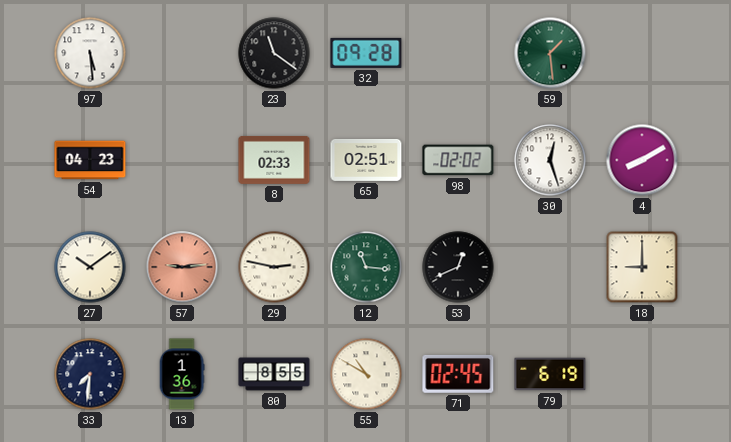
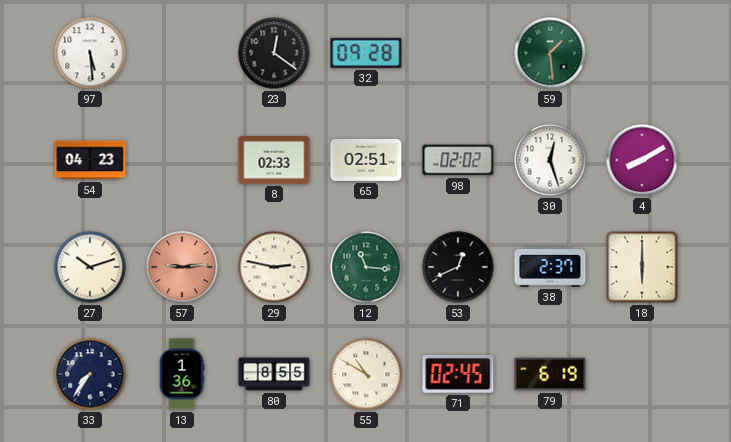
23: 11:21 -> 12:21
27: 10:09 -> 10:12
38: none -> 2:37
18: 9:00 -> 6:00
33: 7:31 -> 7:36
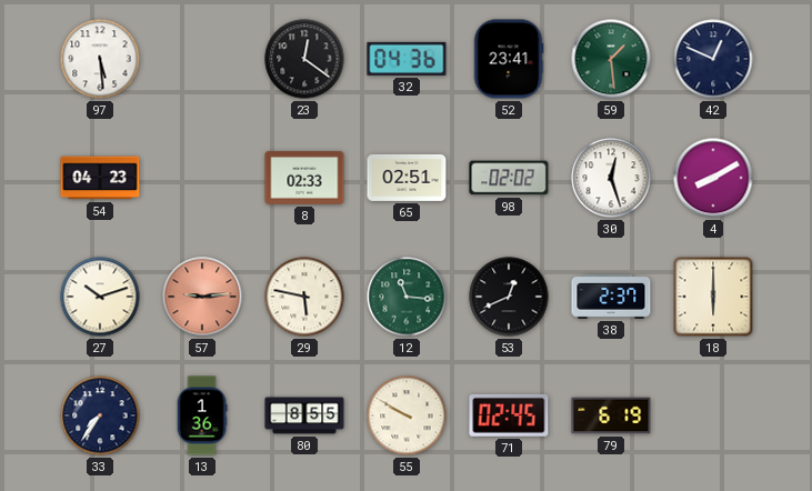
32: 09:28 -> 04:36
52: none -> 23:41
42: none -> 12:49
29: 2:47 -> 5:47
55: 10:50 -> 9:50
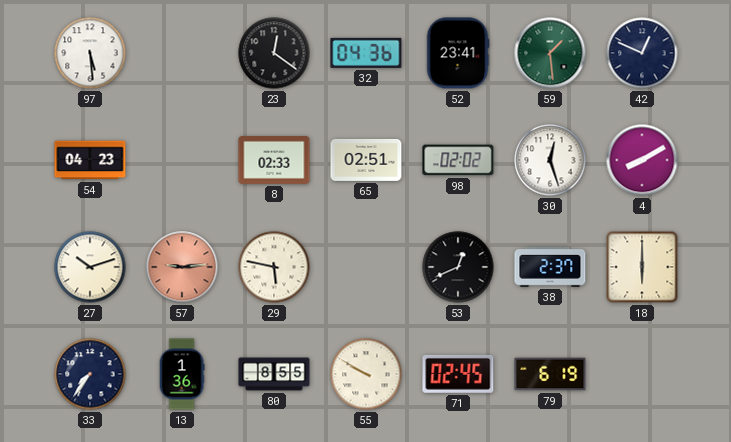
12: 11:16 -> none
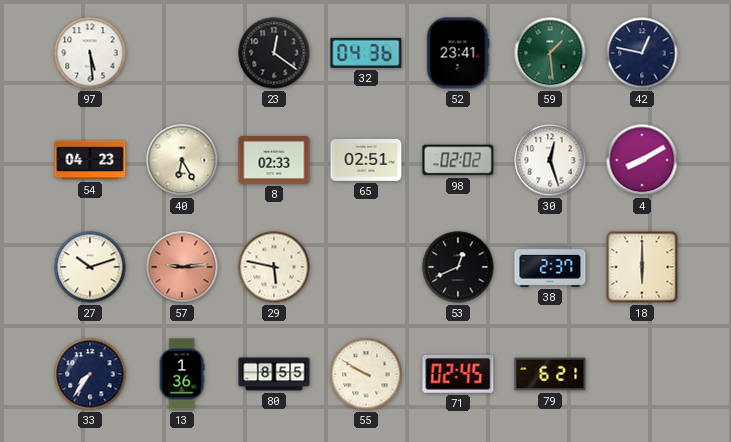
42: 12:49 -> 12:47
40: none -> 6:25
79: 6:19 -> 6:21
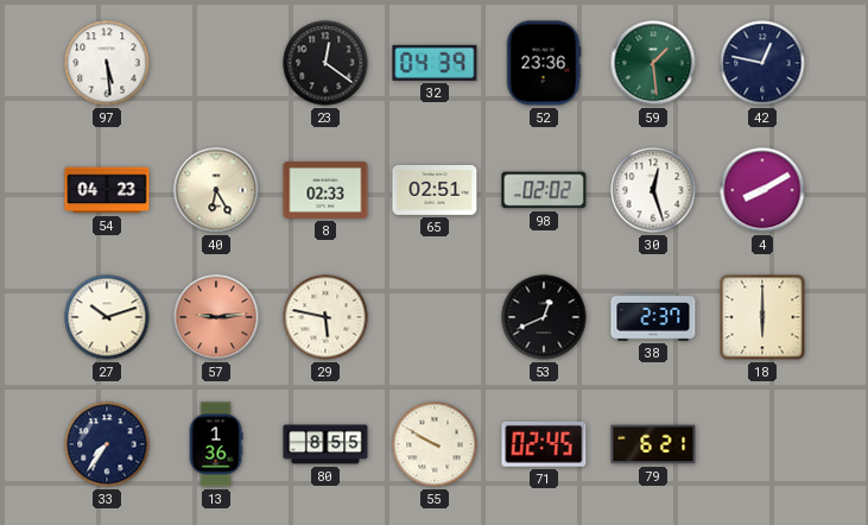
32: 04:36 -> 04:39
52: 23:41 -> 23:36
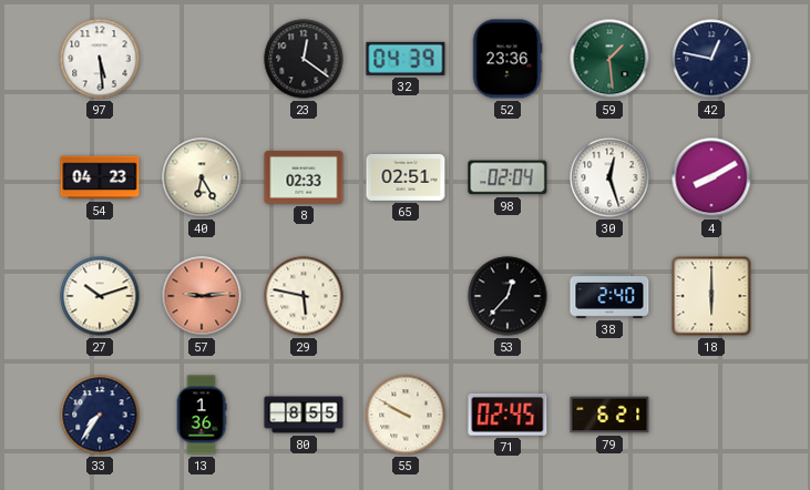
98: 02:02 -> 02:04
53: 12:41 -> 12:37
38: 2:37 -> 2:40
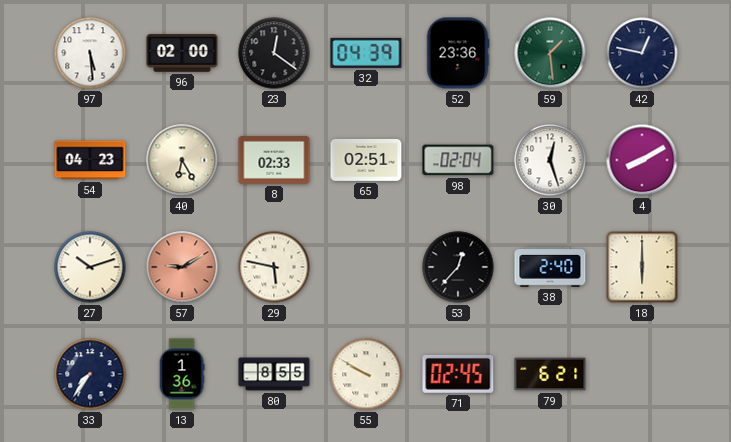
96: none -> 02:00
57: 9:14 -> 9:10
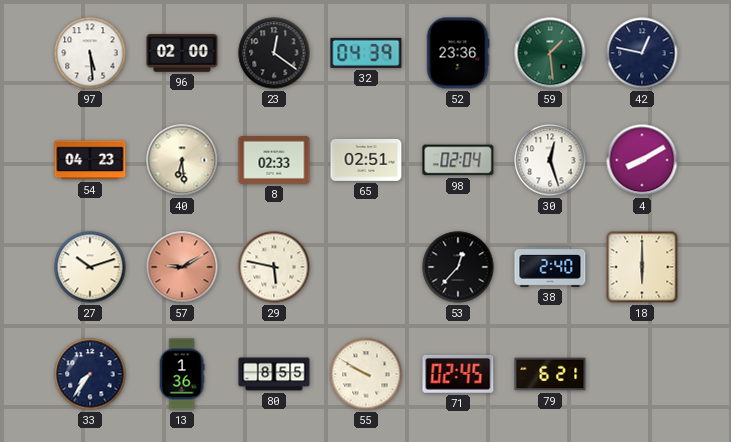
40: 6:25 -> 6:29
